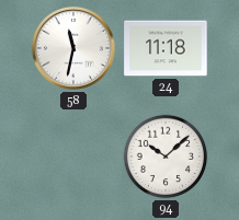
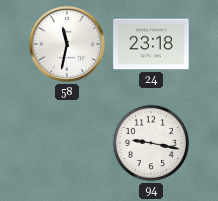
24: 11:18 -> 23:18
94: 10:08 -> 9:17
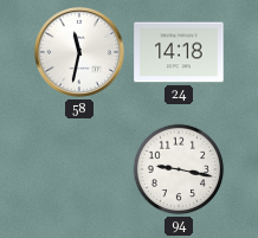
24: 23:18 -> 14:18
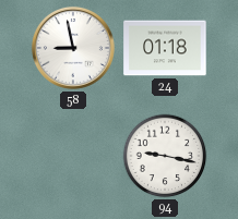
58: 11:32 -> 8:58
24: 14:18 -> 01:18
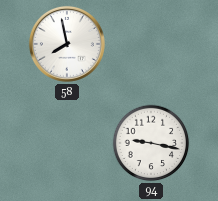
58: 8:58 -> 7:58
24: 01:18 -> none
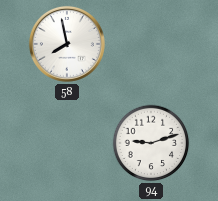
94: 9:17 -> 9:12
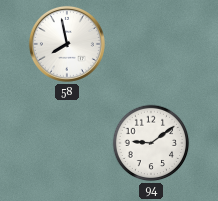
94: 9:12 -> 9:09
